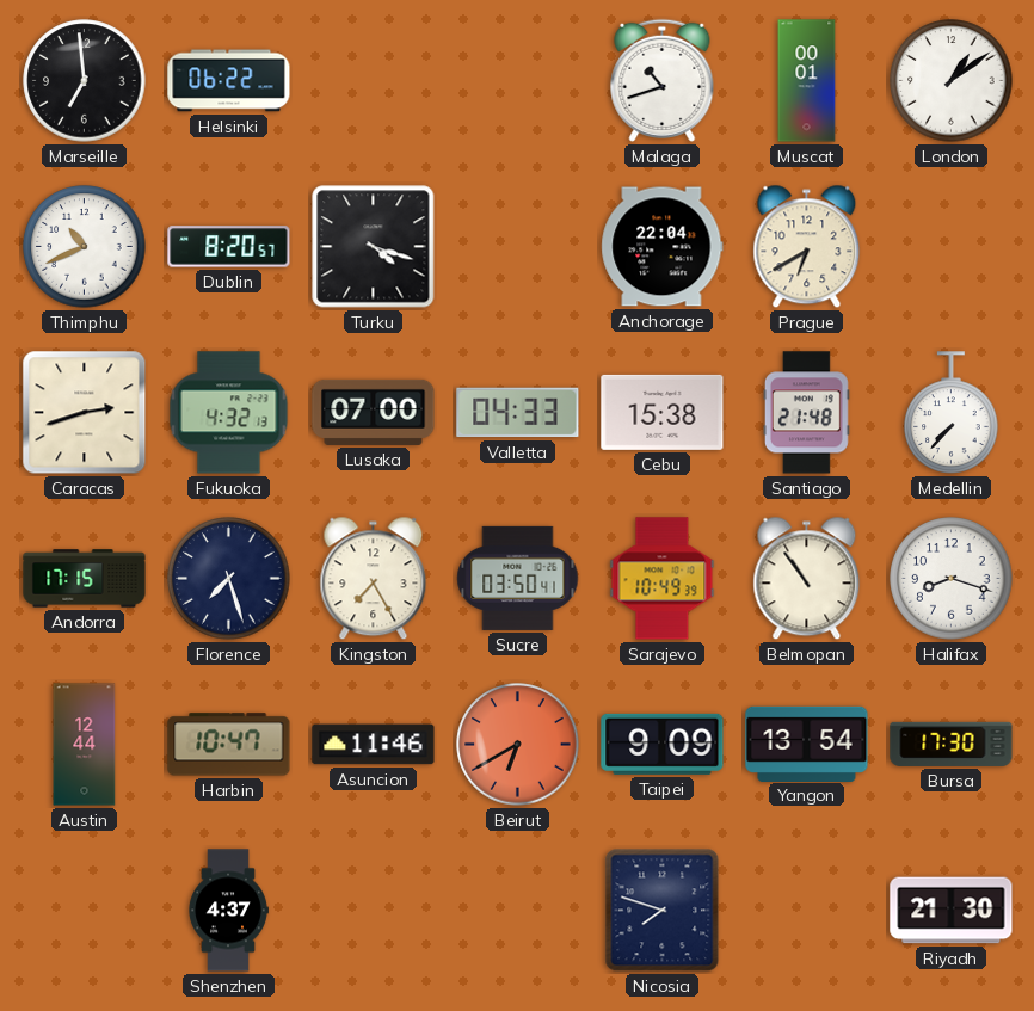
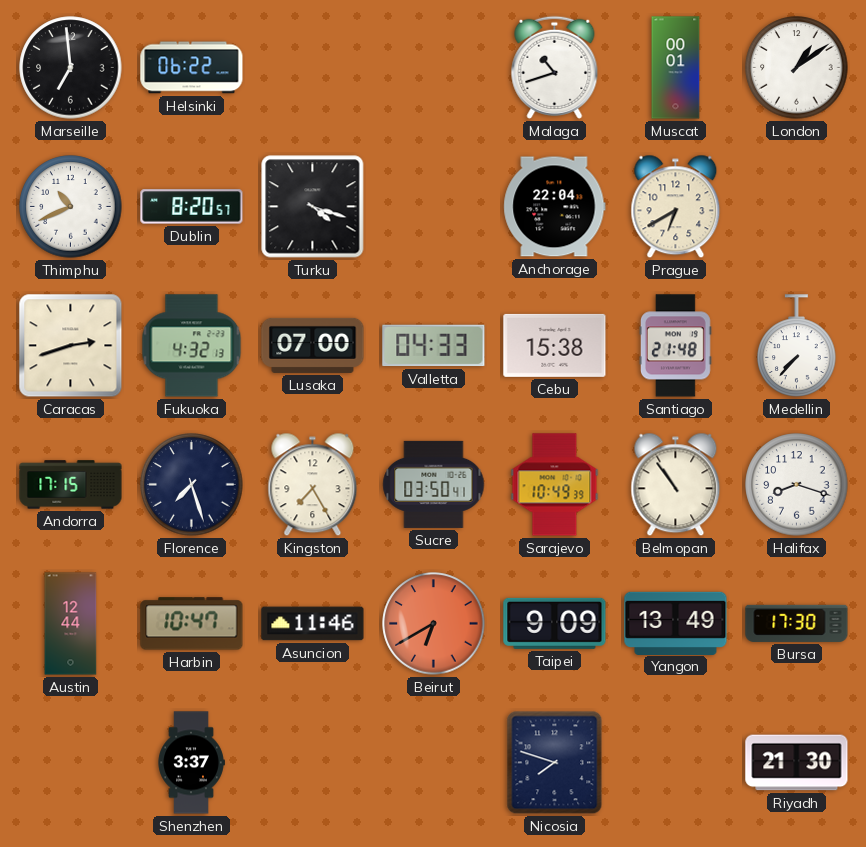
Yangon: 13:54 -> 13:49
Shenzhen: 4:37 -> 3:37
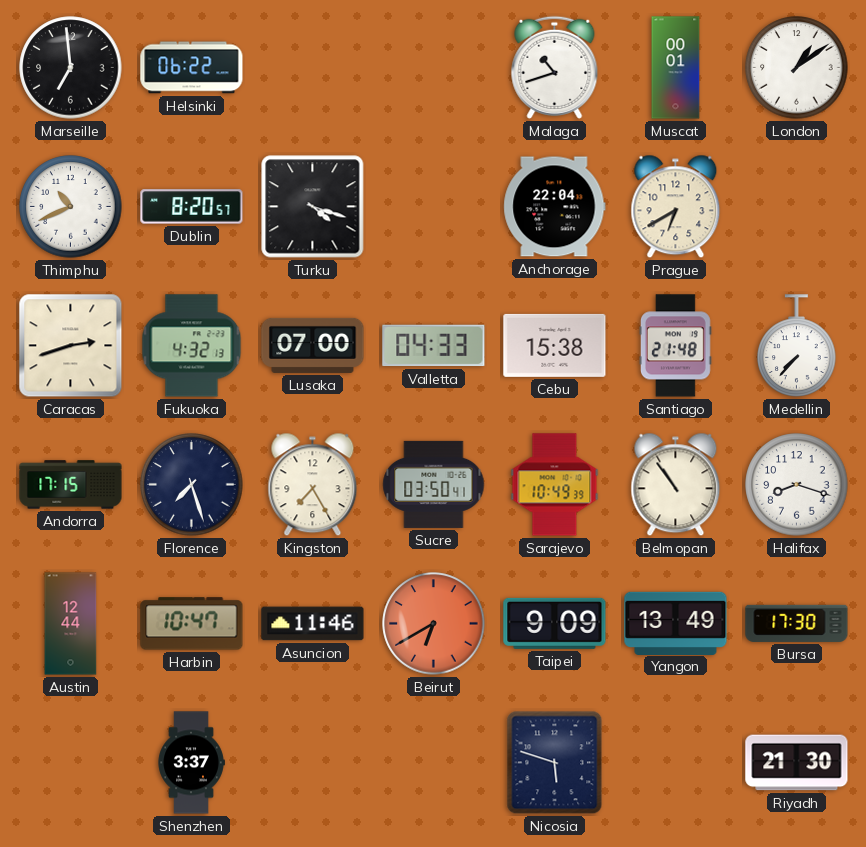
Nicosia: 7:48 -> 5:48
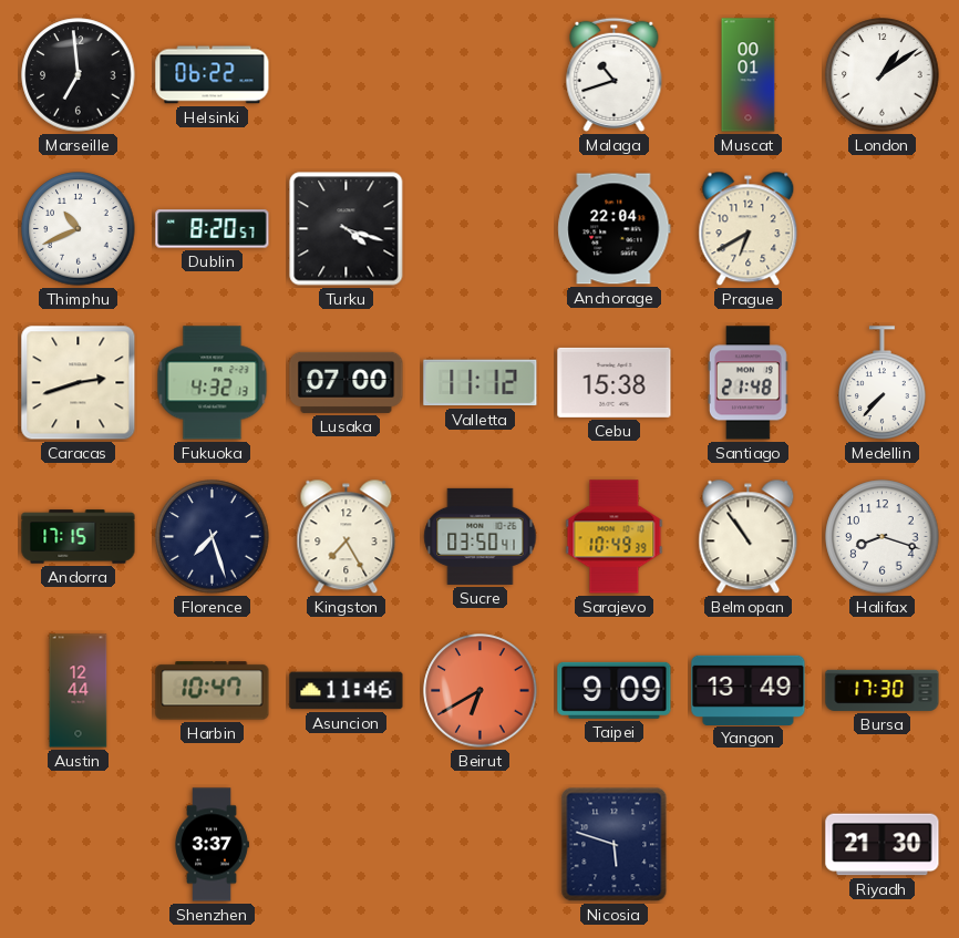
Valletta: 04:33 -> 11:12
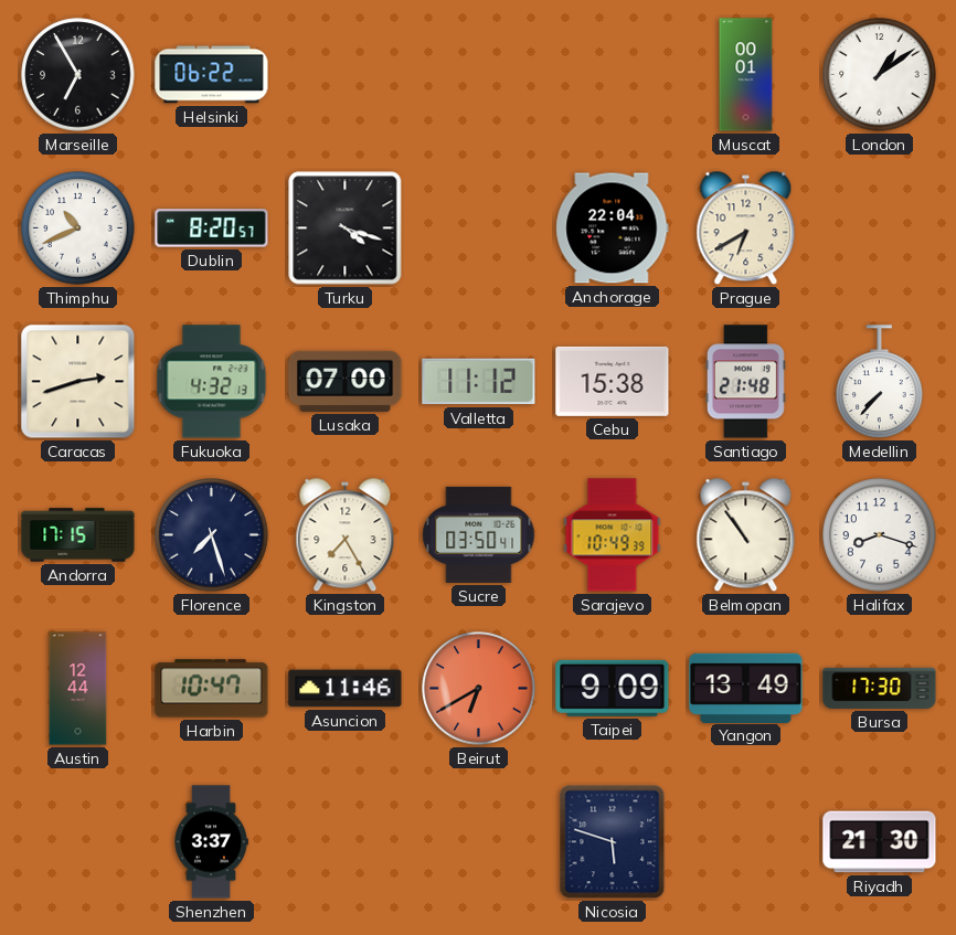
Marseille: 6:59 -> 6:55
Malaga: 10:42 -> none
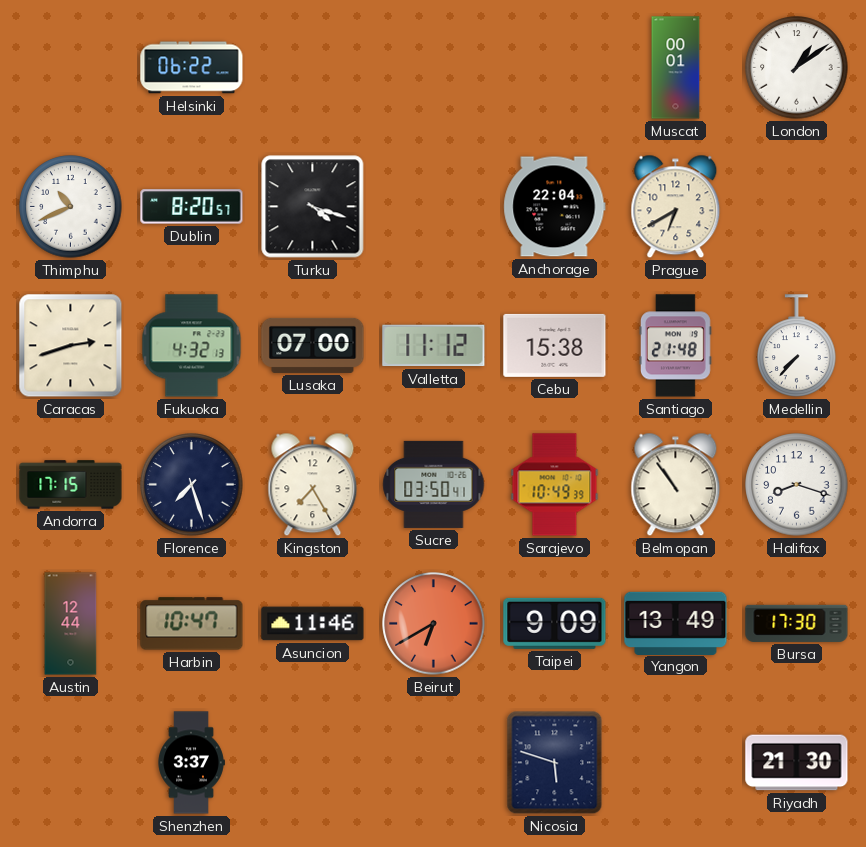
Marseille: 6:55 -> none
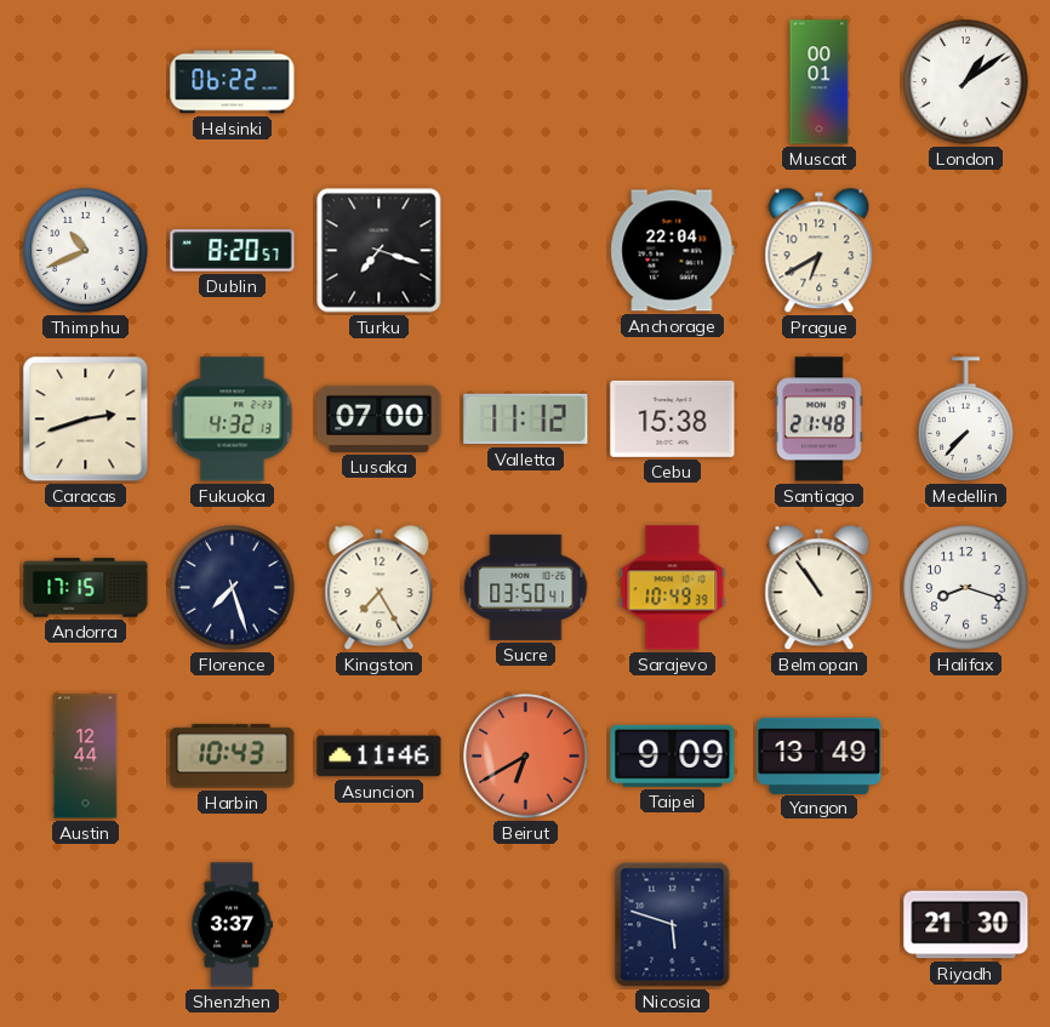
Turku: 4:18 -> 7:18
Harbin: 10:47 -> 10:43
Bursa: 17:30 -> none
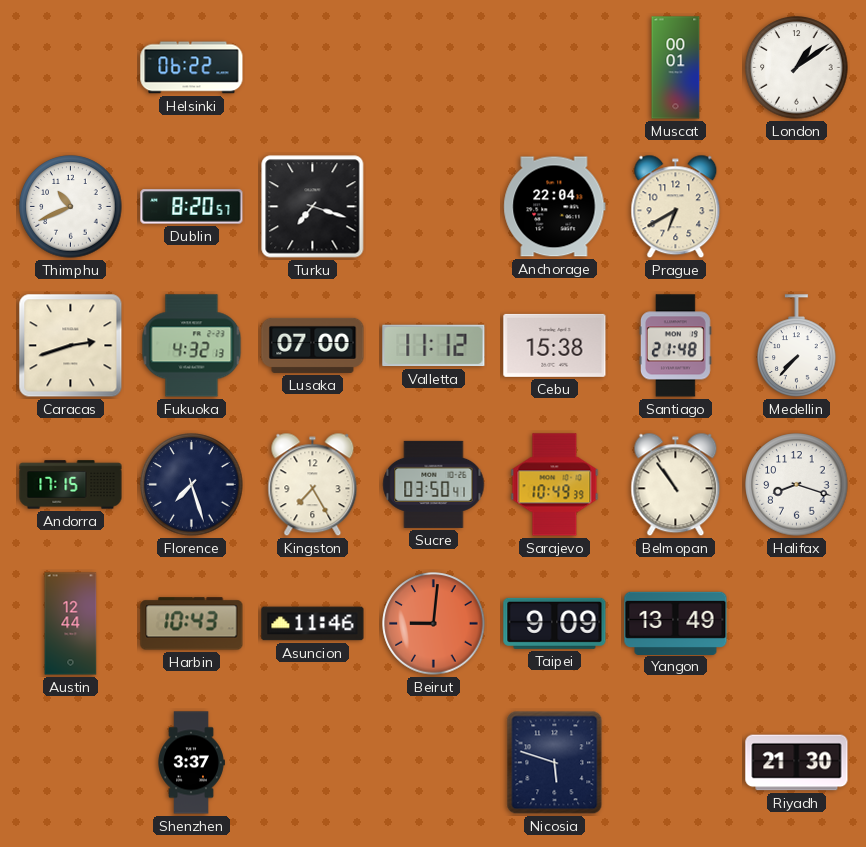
Beirut: 6:40 -> 9:01
